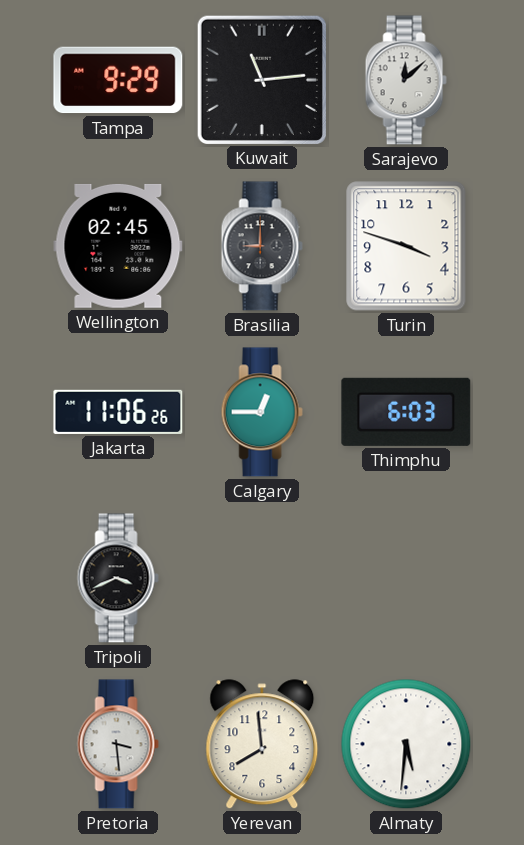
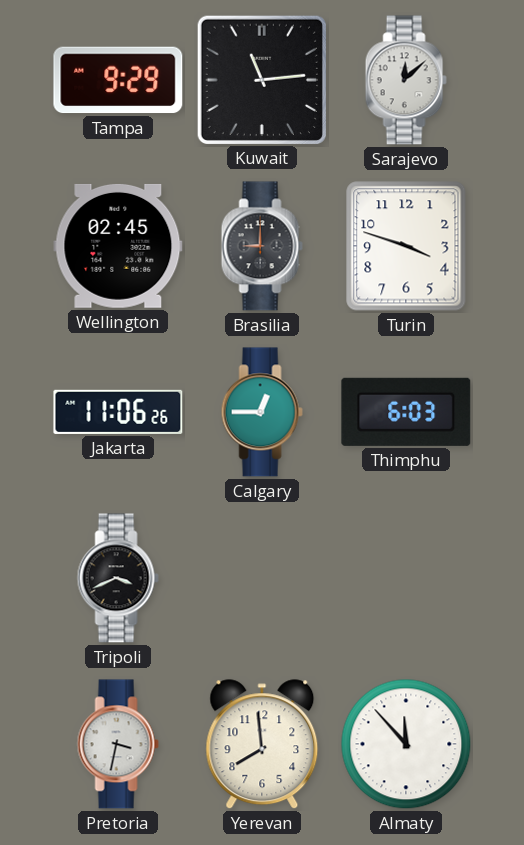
Pretoria: 3:29 -> 3:32
Almaty: 5:31 -> 11:53
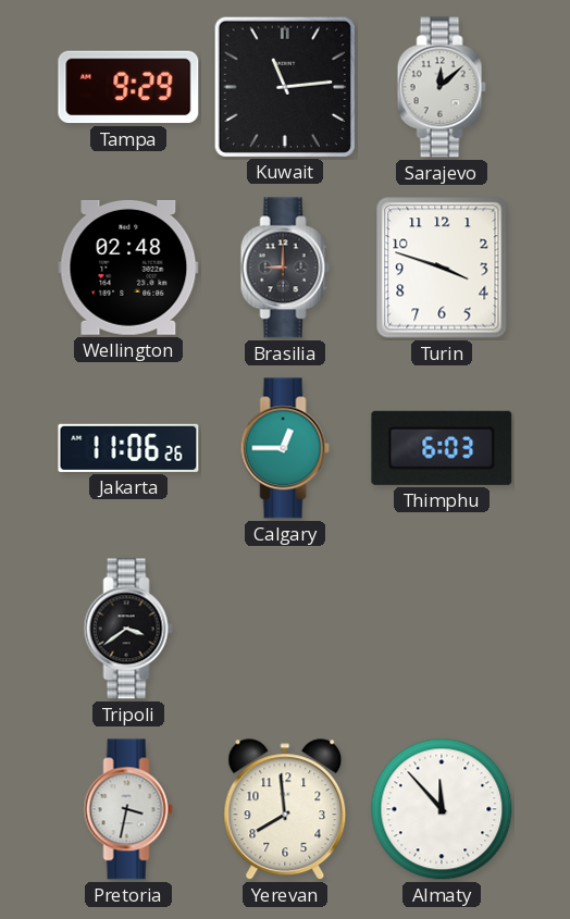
Wellington: 02:45 -> 02:48
Tripoli: 3:41 -> 3:39
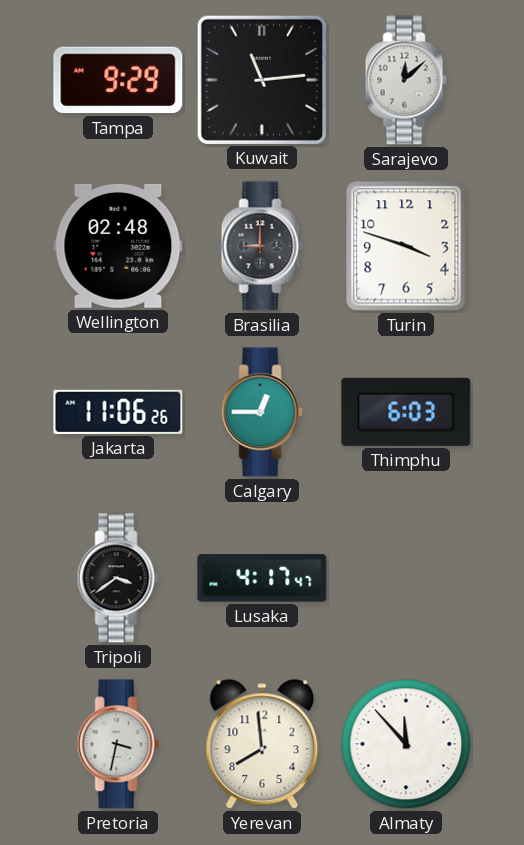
Lusaka: none -> 4:17
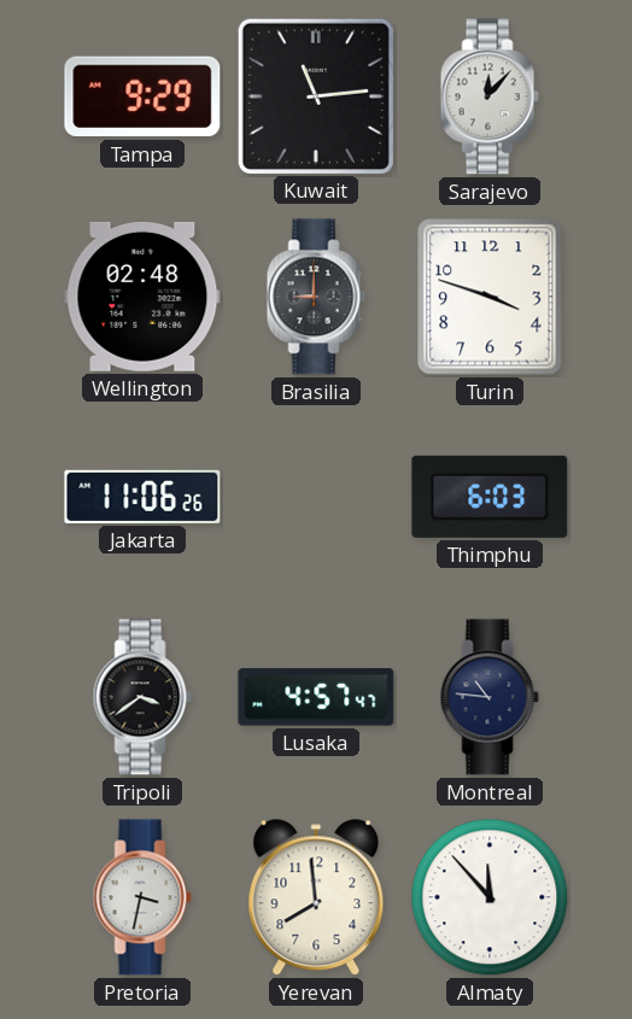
Sarajevo: 12:08 -> 12:07
Calgary: 12:45 -> none
Lusaka: 4:17 -> 4:57
Montreal: none -> 10:46
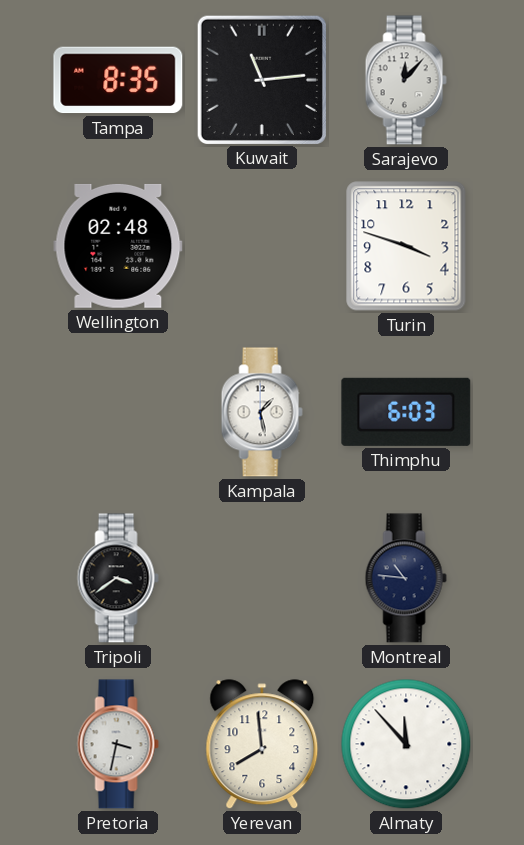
Tampa: 9:29 -> 8:35
Brasilia: 9:00 -> none
Jakarta: 11:06 -> none
Kampala: none -> 1:28
Lusaka: 4:57 -> none
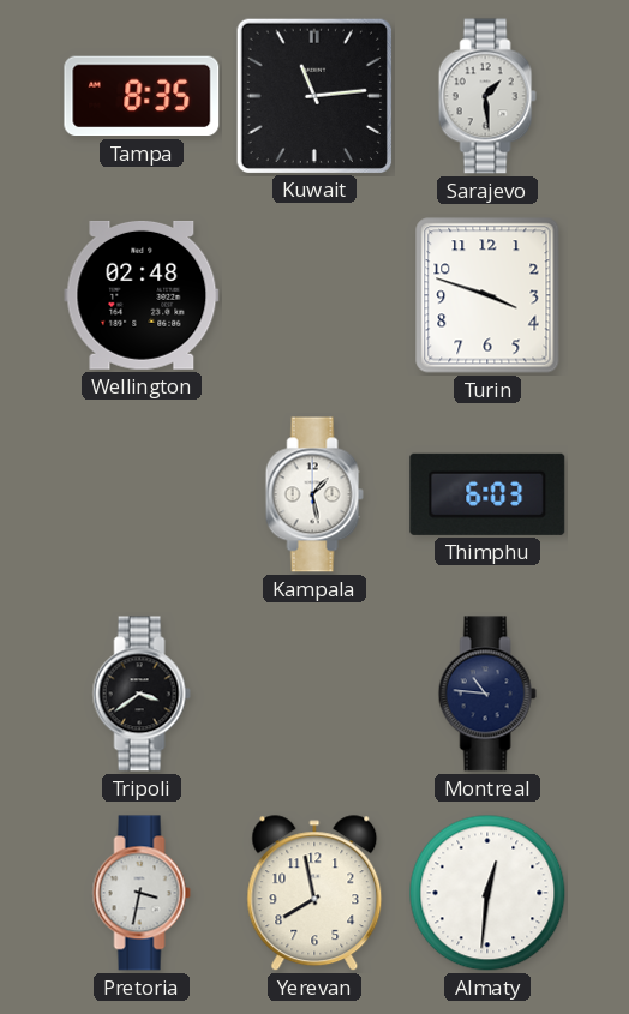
Sarajevo: 12:07 -> 1:29
Yerevan: 7:59 -> 7:58
Almaty: 11:53 -> 12:31
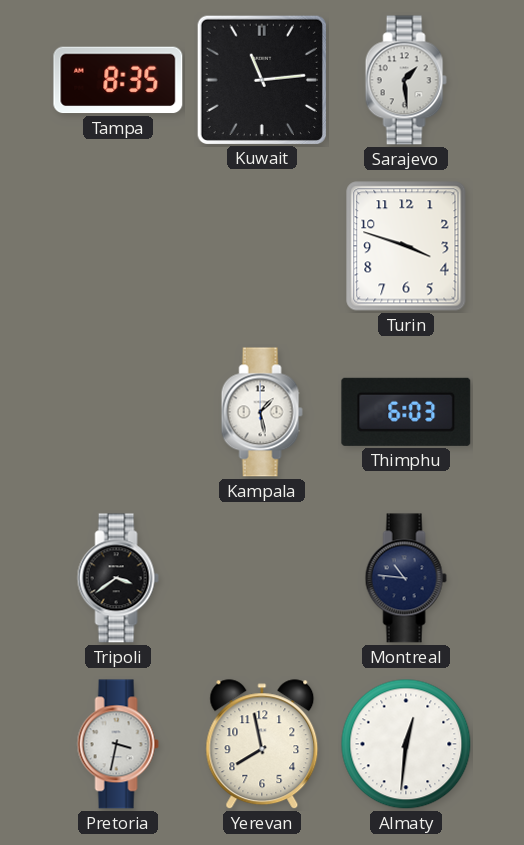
Wellington: 02:48 -> none
